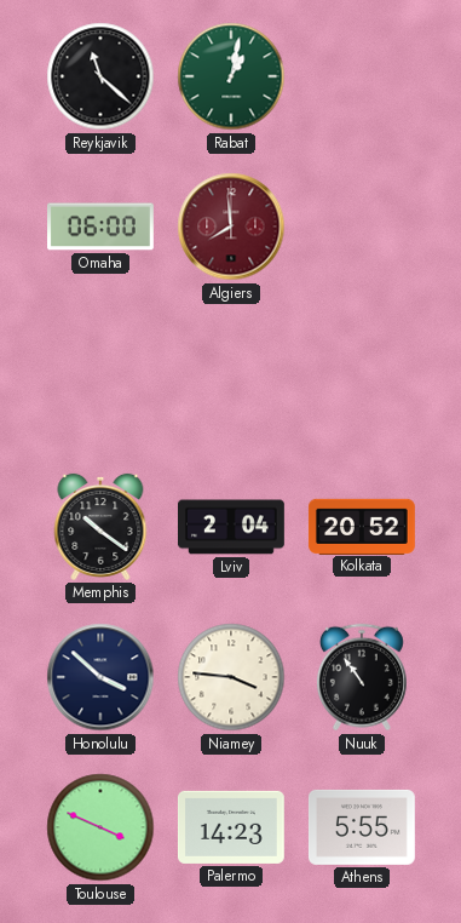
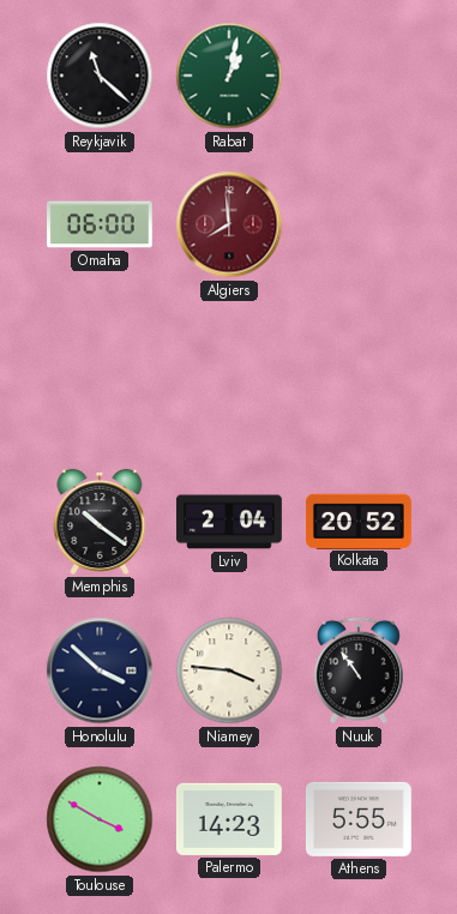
Toulouse: 3:49 -> 3:50
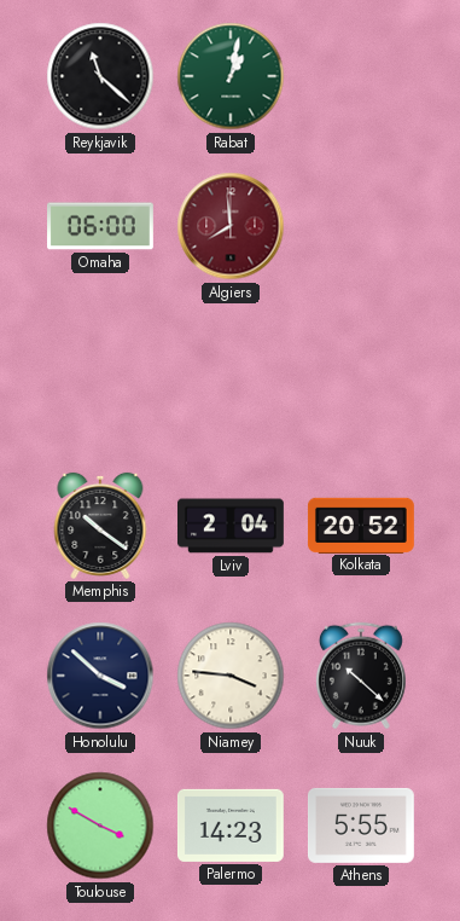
Nuuk: 10:54 -> 10:22
